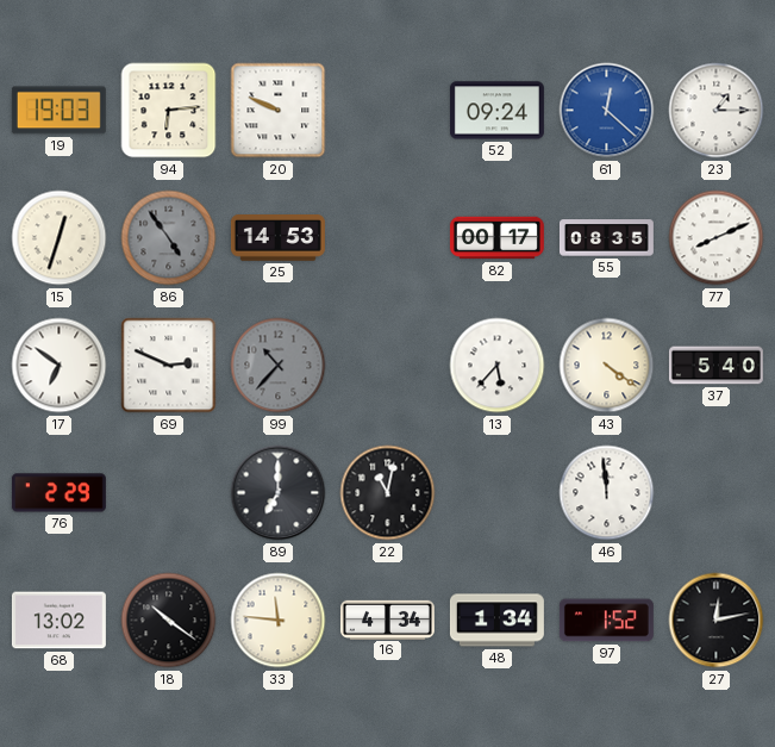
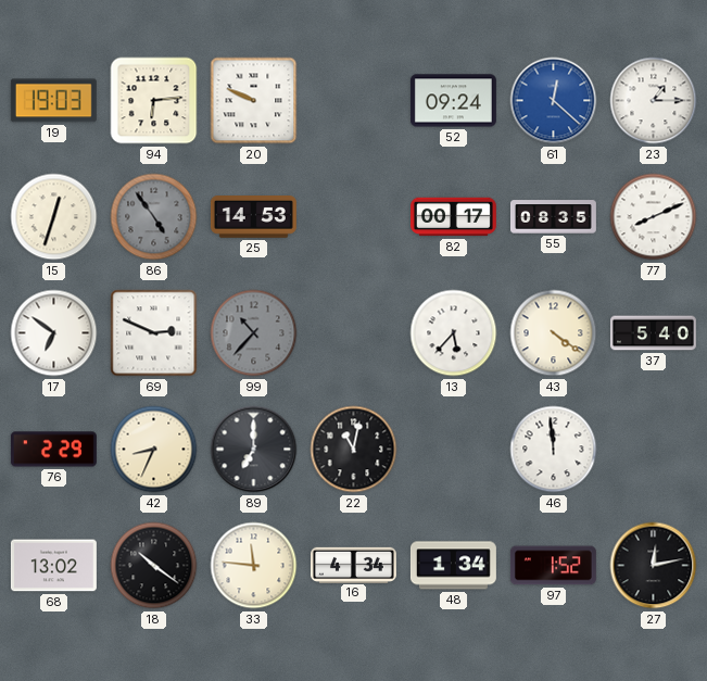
42: none -> 8:34
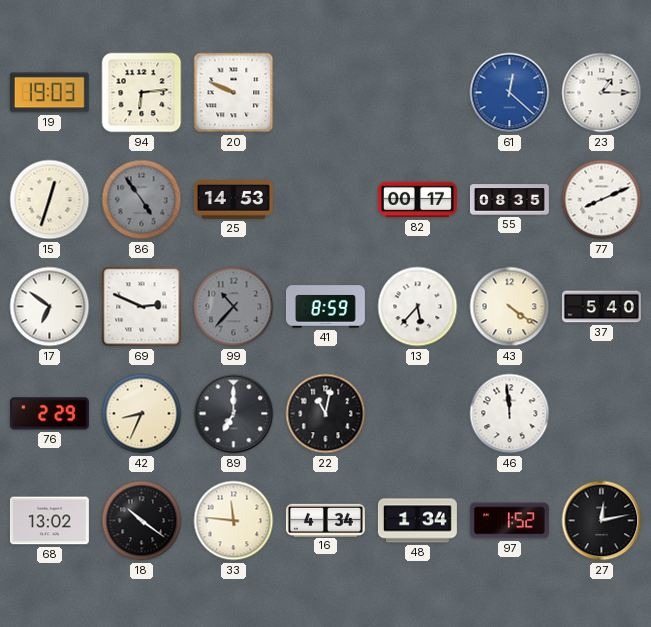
52: 09:24 -> none
41: none -> 8:59
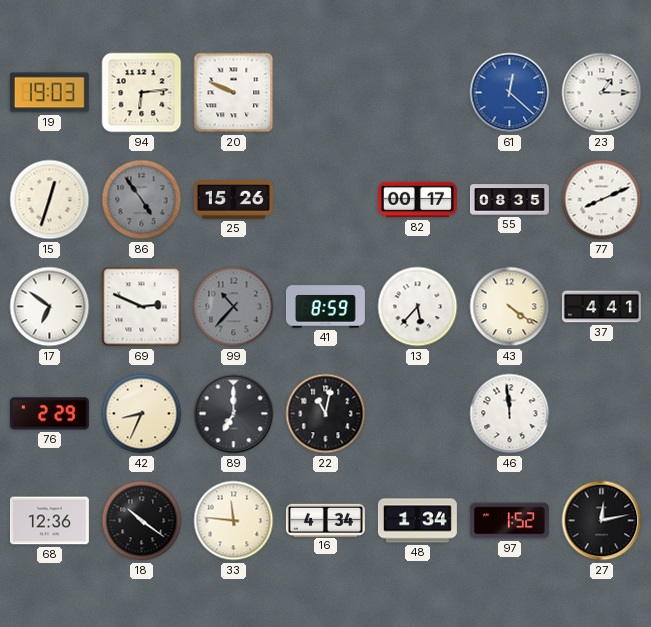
25: 14:53 -> 15:26
37: 5:40 -> 4:41
68: 13:02 -> 12:36
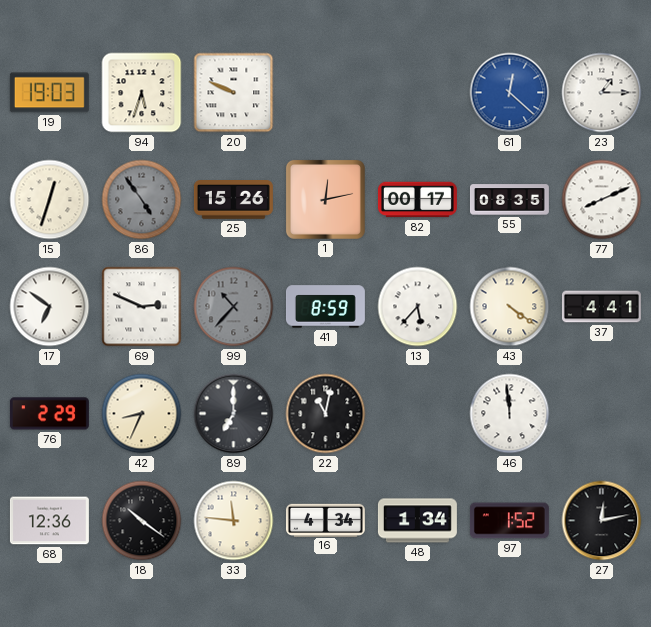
94: 6:14 -> 5:33
1: none -> 12:13
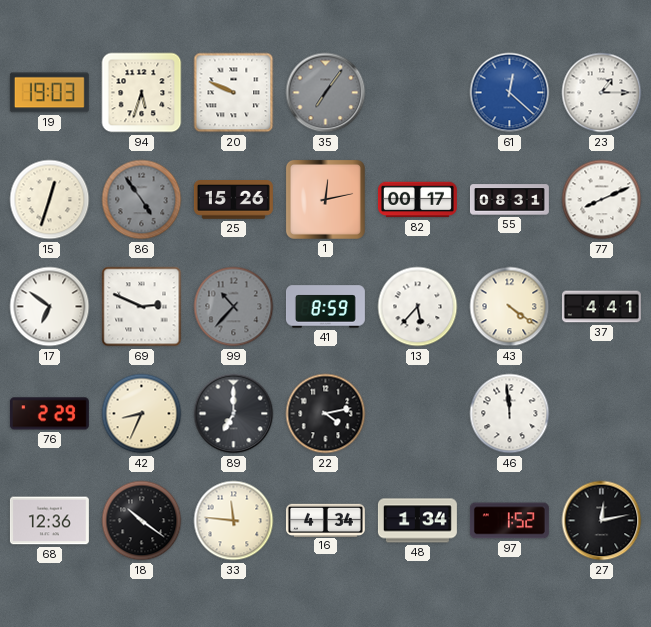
35: none -> 7:06
55: 08:35 -> 08:31
22: 11:02 -> 4:13
